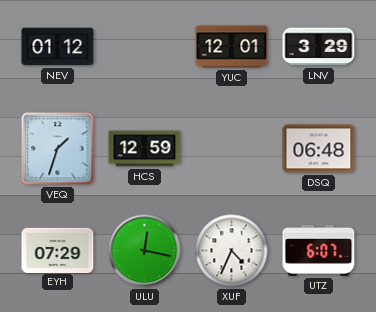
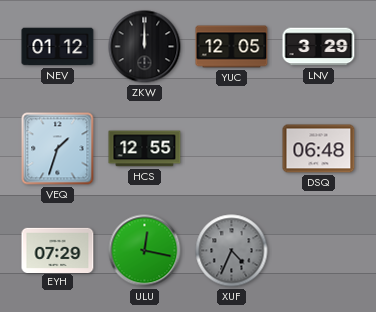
ZKW: none -> 12:00
YUC: 12:01 -> 12:05
HCS: 12:59 -> 12:55
XUF dial: white -> grey
UTZ: 6:07 -> none
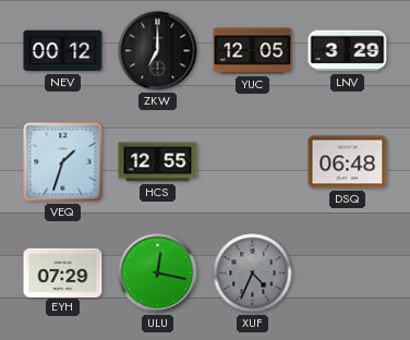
NEV: 01:12 -> 00:12
ZKW: 12:00 -> 7:00
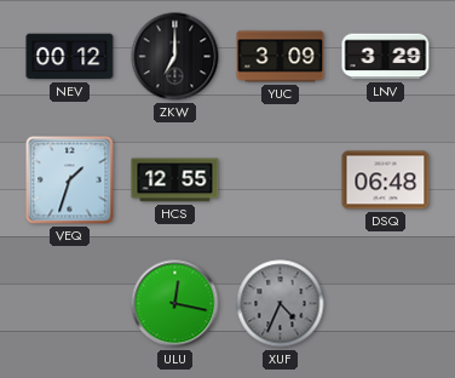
YUC: 12:05 -> 3:09
EYH: 07:29 -> none
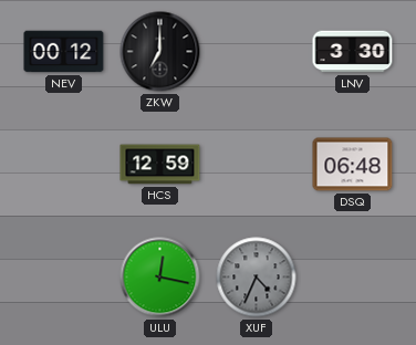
YUC: 3:09 -> none
LNV: 3:29 -> 3:30
VEQ: 1:33 -> none
HCS: 12:55 -> 12:59
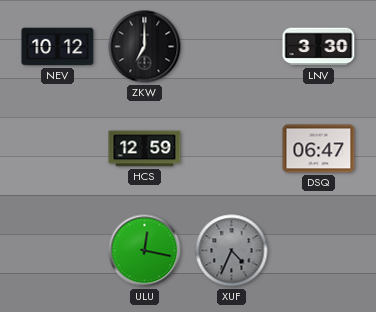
NEV: 00:12 -> 10:12
DSQ: 06:48 -> 06:47
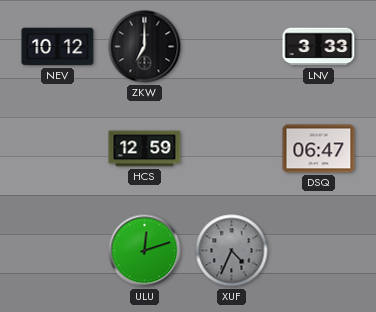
LNV: 3:30 -> 3:33
ULU: 12:17 -> 12:12
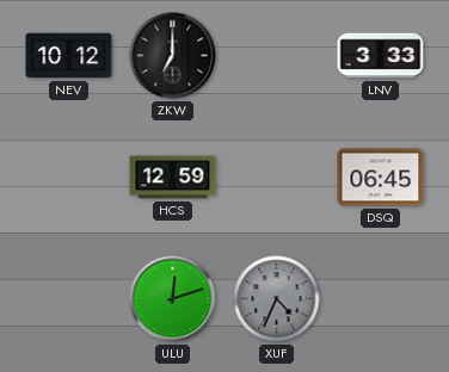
DSQ: 06:47 -> 06:45
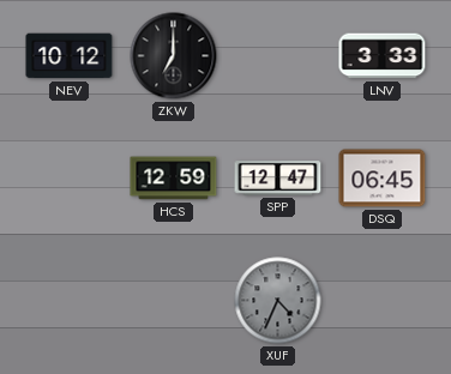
SPP: none -> 12:47
ULU: 12:12 -> none
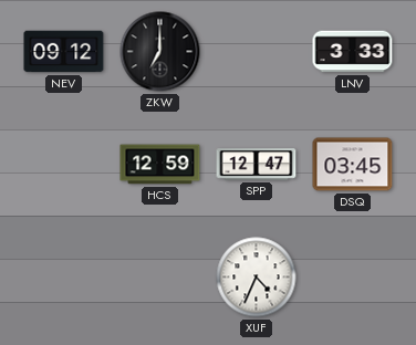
NEV: 10:12 -> 09:12
DSQ: 06:45 -> 03:45
XUF dial: grey -> white
